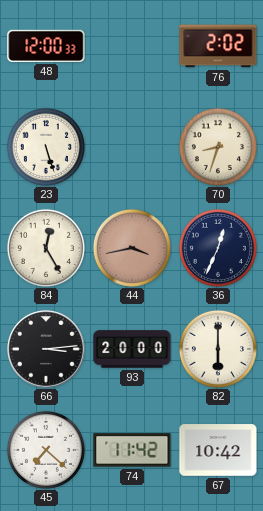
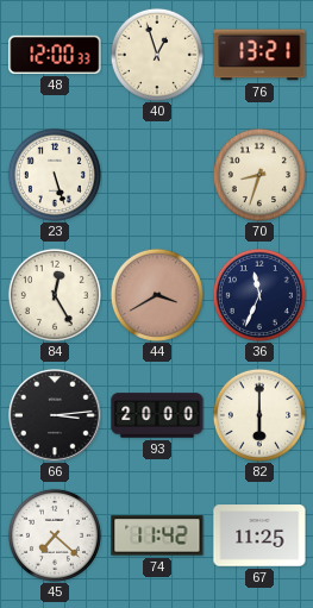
40: none -> 12:57
76: 2:02 -> 13:21
44: 3:43 -> 3:40
36: 12:34 -> 11:34
67: 10:42 -> 11:25
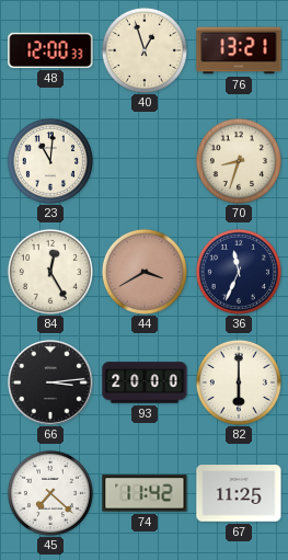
23: 5:27 -> 11:01
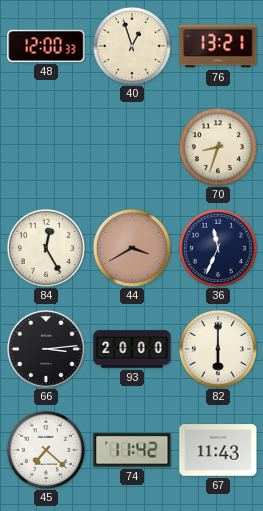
23: 11:01 -> none
67: 11:25 -> 11:43
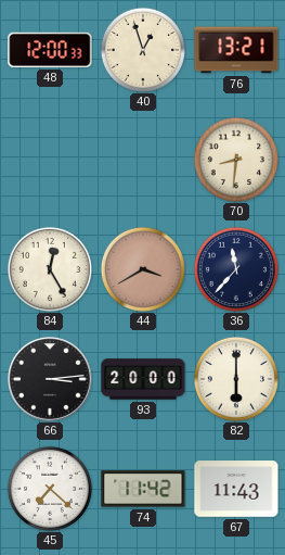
70: 8:33 -> 8:31
36: 11:34 -> 11:37
